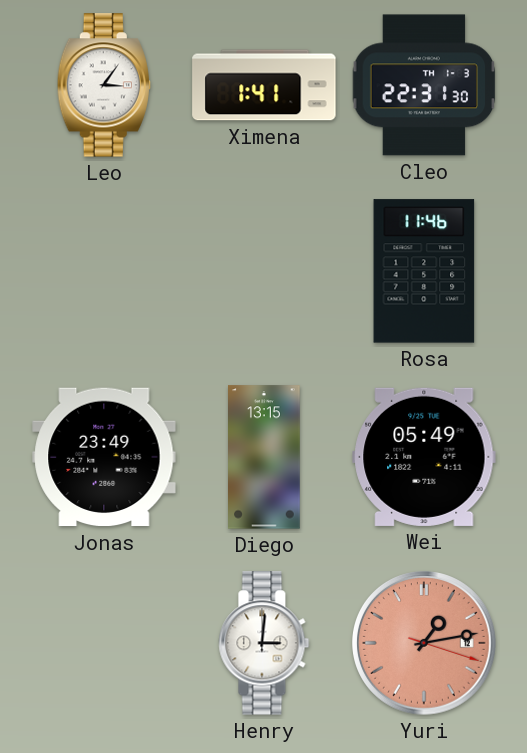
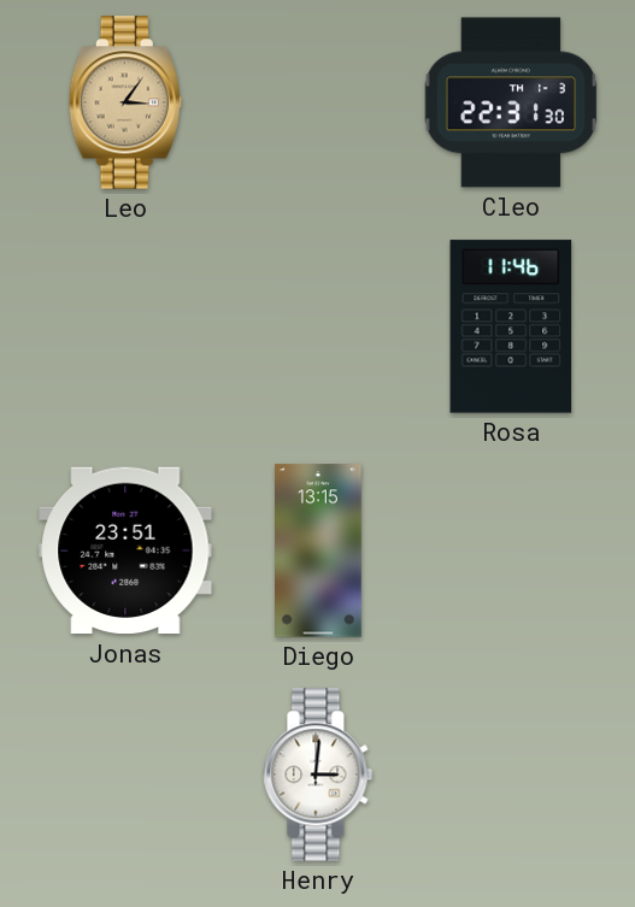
Leo dial: white -> champagne
Ximena: 1:41 -> none
Jonas: 23:49 -> 23:51
Wei: 05:49 -> none
Yuri: 1:13 -> none
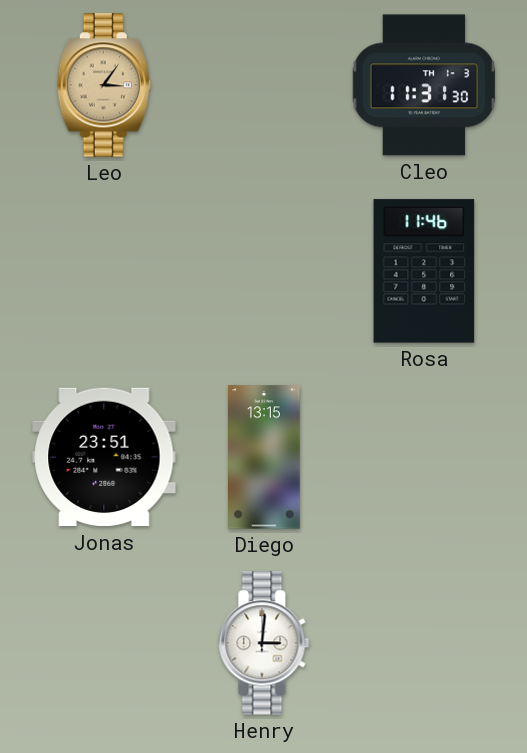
Cleo: 22:31 -> 11:31
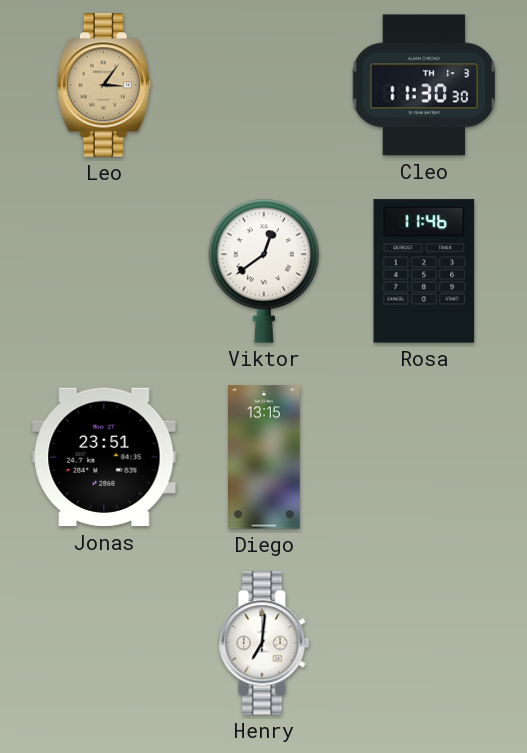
Cleo: 11:31 -> 11:30
Viktor: none -> 12:39
Henry: 3:01 -> 7:01
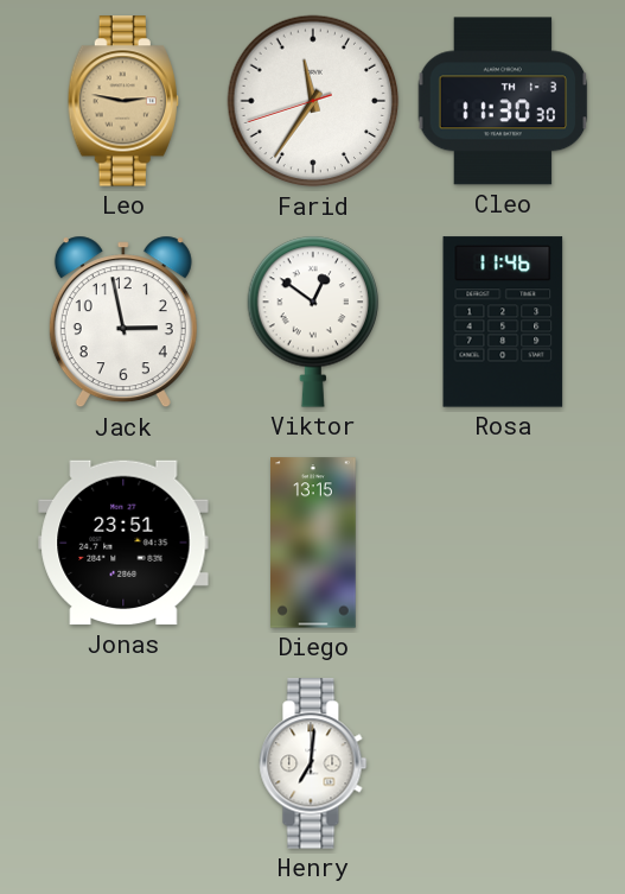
Leo: 3:06 -> 2:47
Farid: none -> 11:35
Jack: none -> 2:58
Viktor: 12:39 -> 12:51
